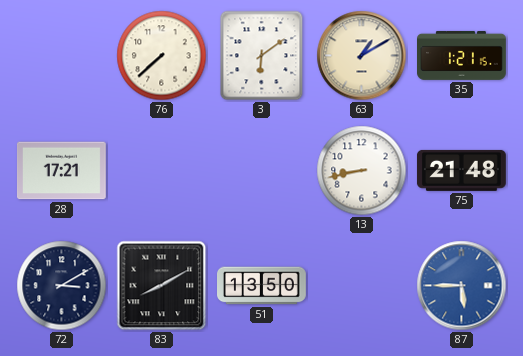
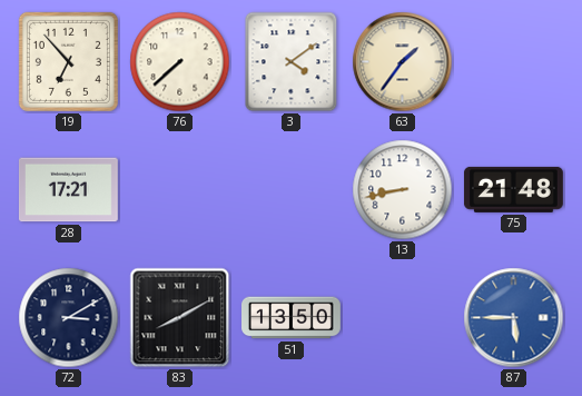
19: none -> 6:53
3: 6:09 -> 4:09
63: 1:10 -> 1:36
35: 1:21 -> none
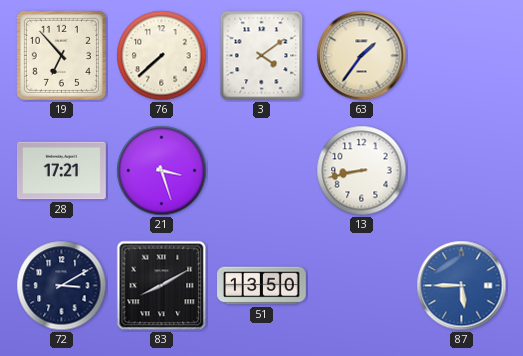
21: none -> 3:27
75: 21:48 -> none
